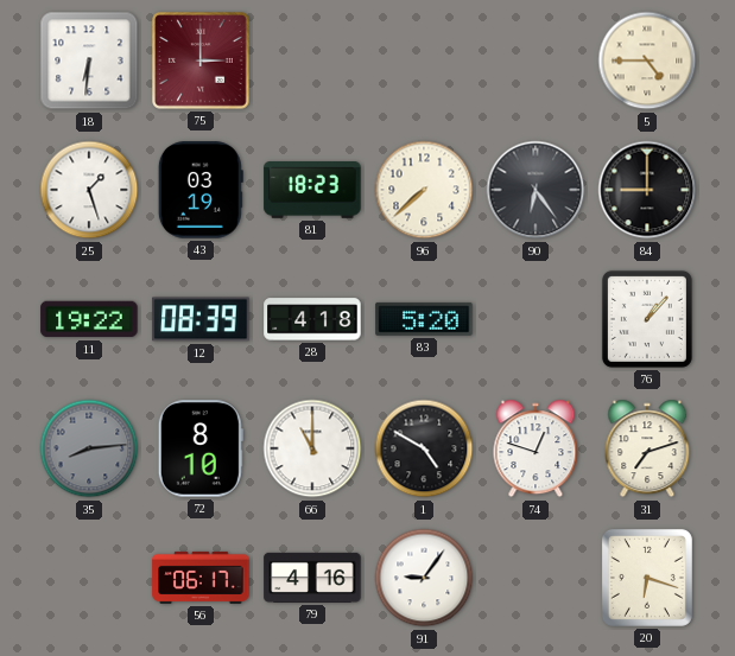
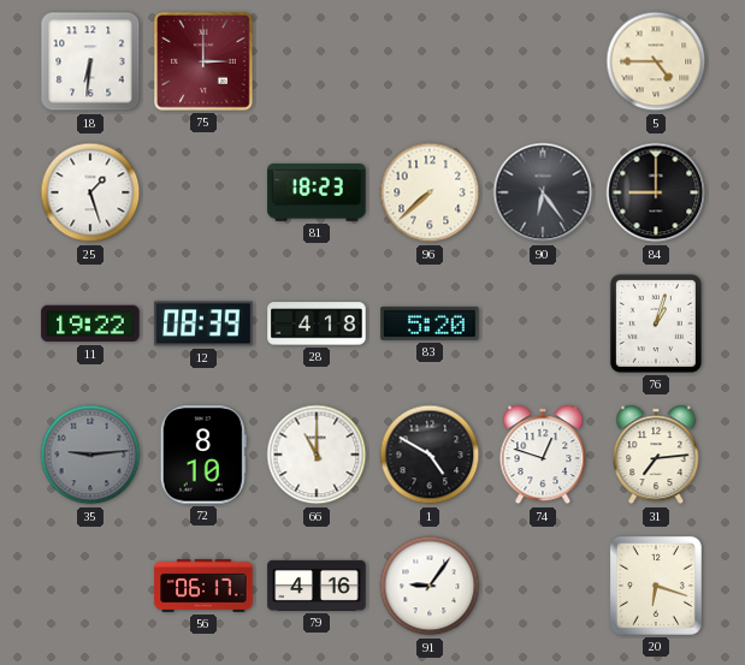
43: 03:19 -> none
76: 1:07 -> 1:03
35: 8:14 -> 9:14
31: 7:12 -> 7:14
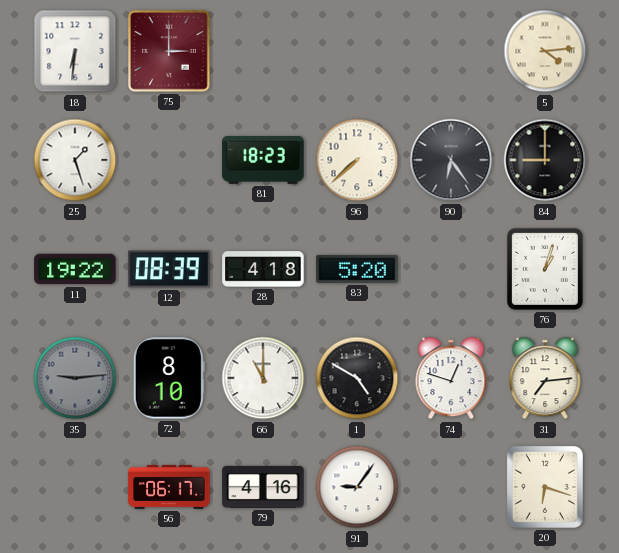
5: 4:45 -> 4:14
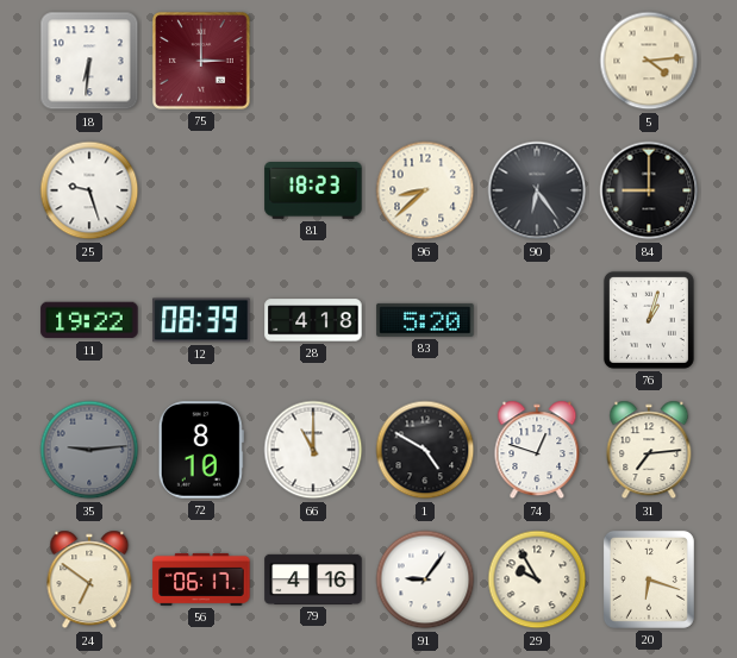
25: 1:27 -> 9:27
96: 7:38 -> 8:38
24: none -> 6:51
29: none -> 9:55
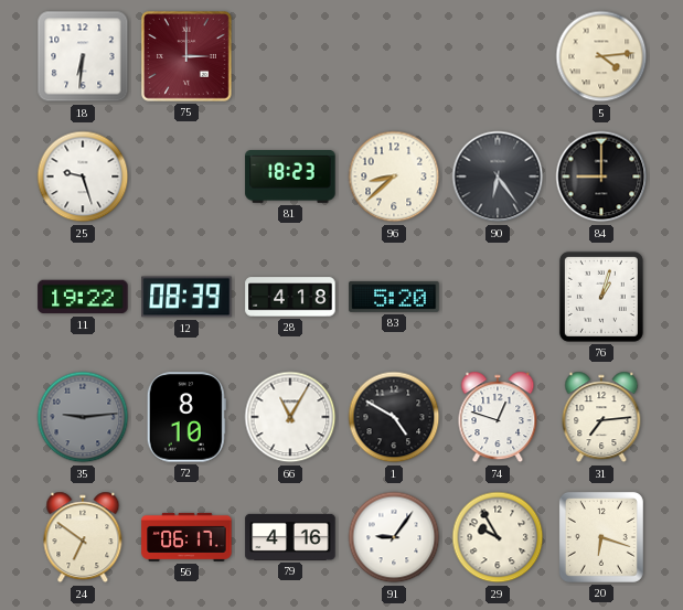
66: 11:00 -> 11:05
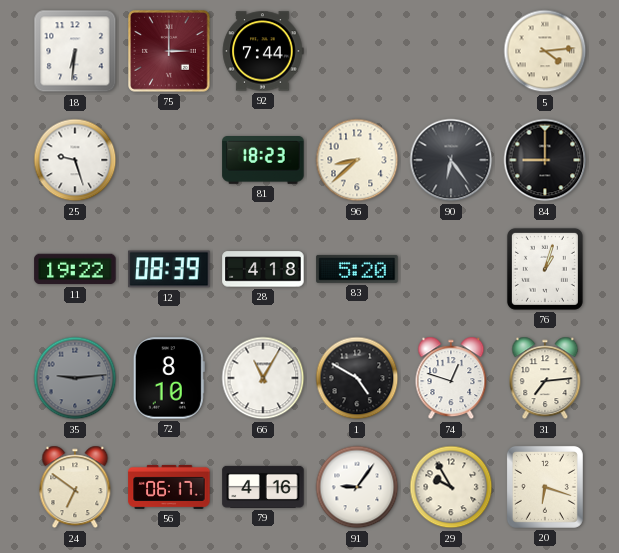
92: none -> 7:44
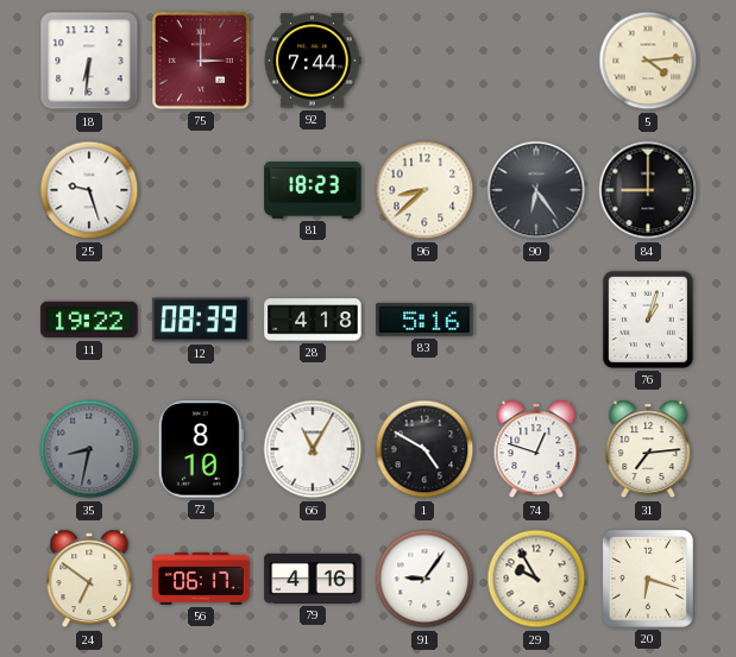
83: 5:20 -> 5:16
35: 9:14 -> 8:32
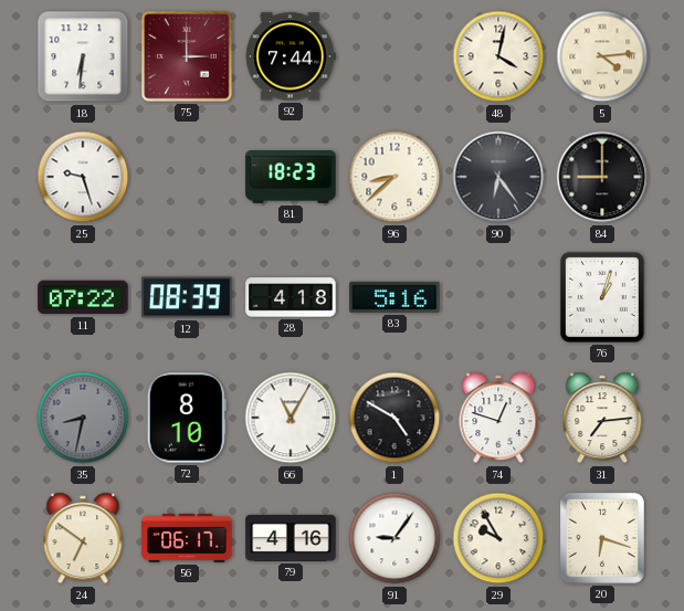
48: none -> 4:02
11: 19:22 -> 07:22
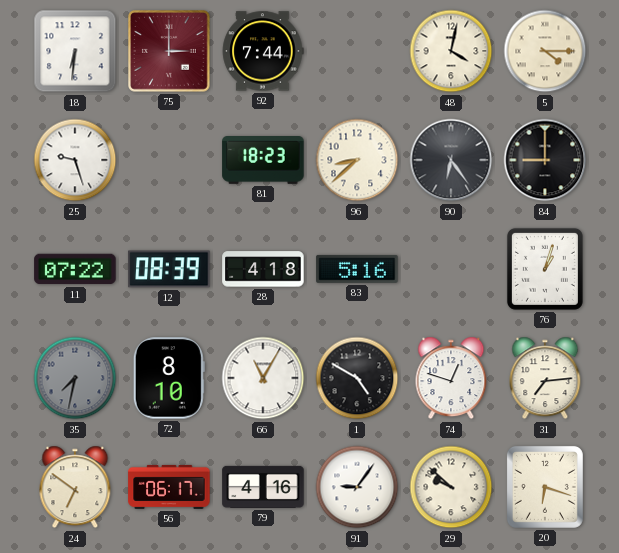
5: 4:14 -> 4:15
35: 8:32 -> 7:32
29: 9:55 -> 9:52
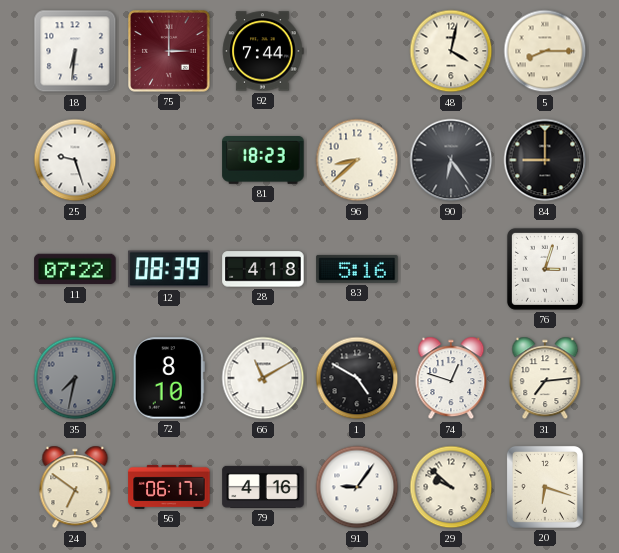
5: 4:15 -> 8:15
76: 1:03 -> 3:03
66: 11:05 -> 11:10
